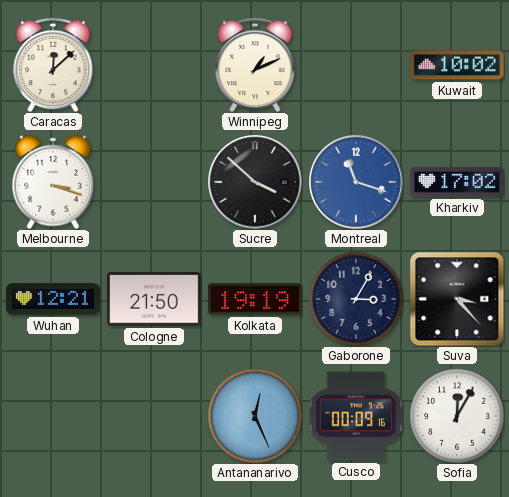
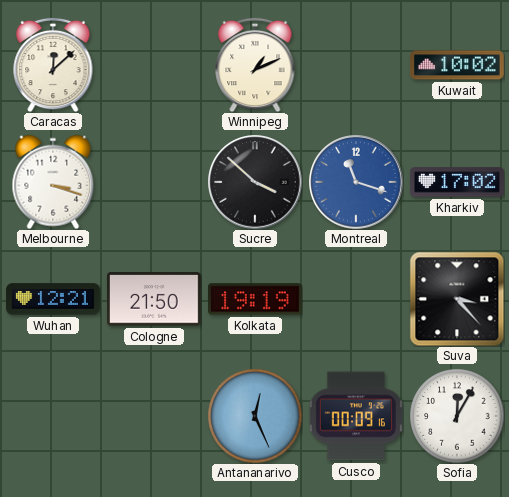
Gaborone: 3:05 -> none
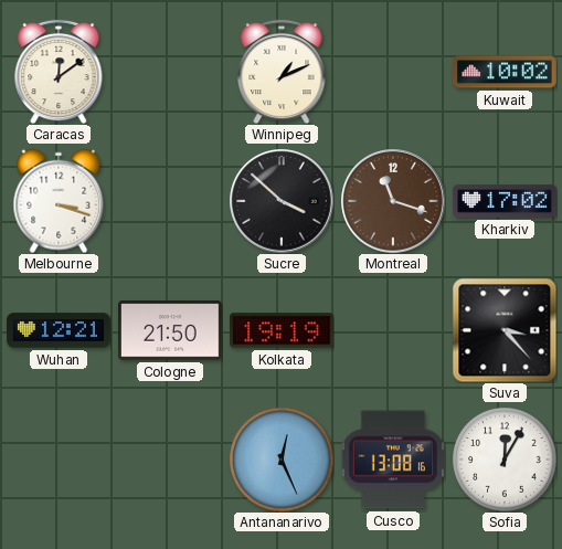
Caracas: 12:08 -> 12:09
Montreal dial: blue -> brown
Cusco: 00:09 -> 13:08
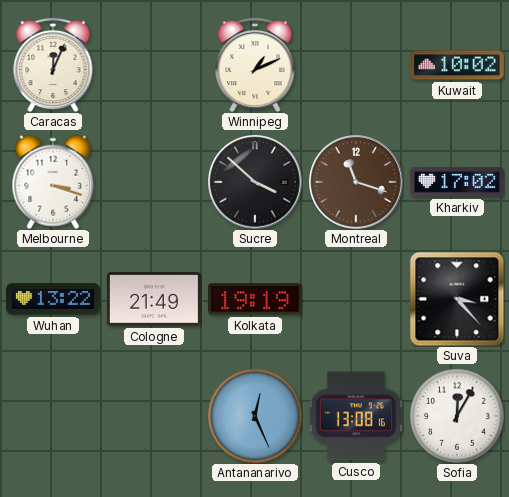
Caracas: 12:09 -> 12:04
Wuhan: 12:21 -> 13:22
Cologne: 21:50 -> 21:49
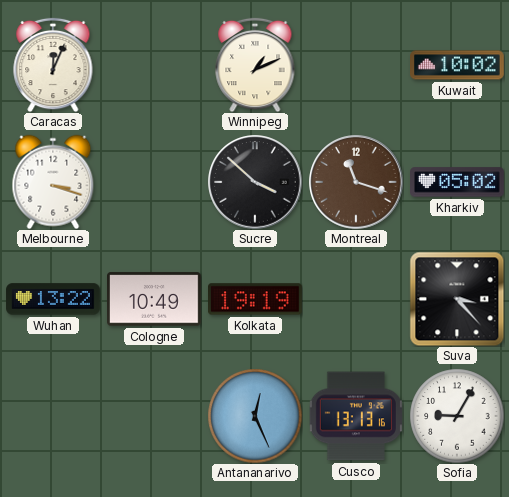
Kharkiv: 17:02 -> 05:02
Cologne: 21:49 -> 10:49
Cusco: 13:08 -> 13:13
Sofia: 12:05 -> 9:05
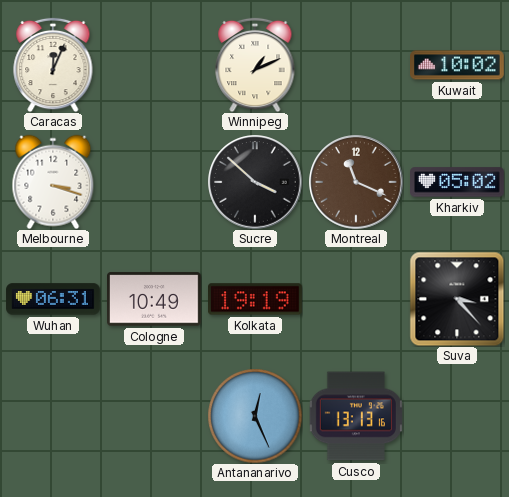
Montreal: 11:18 -> 11:19
Wuhan: 13:22 -> 06:31
Sofia: 9:05 -> none
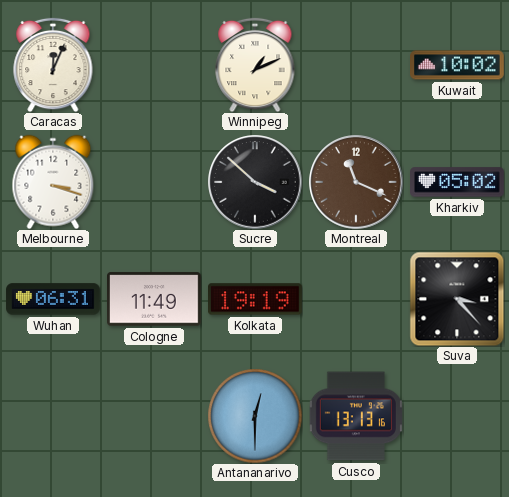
Cologne: 10:49 -> 11:49
Antananarivo: 12:26 -> 12:30
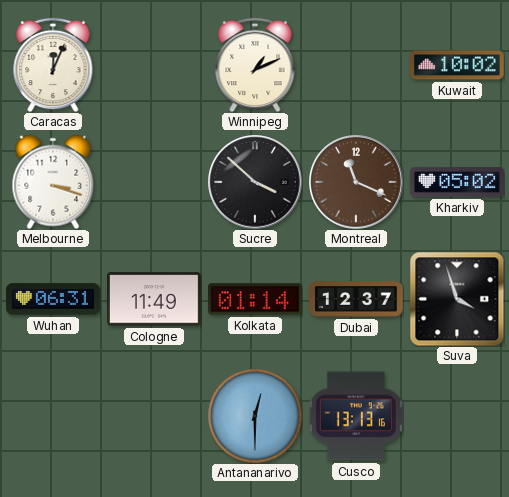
Kolkata: 19:19 -> 01:14
Dubai: none -> 12:37
Suva: 3:23 -> 3:57
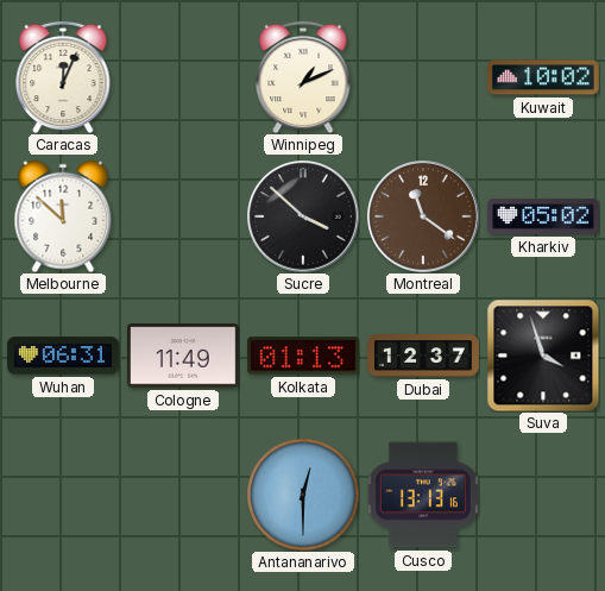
Melbourne: 3:18 -> 11:52
Montreal: 11:19 -> 11:21
Kolkata: 01:14 -> 01:13
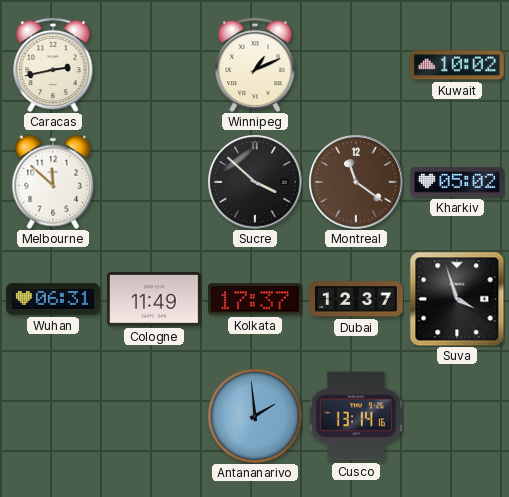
Caracas: 12:04 -> 2:43
Kolkata: 01:13 -> 17:37
Antananarivo: 12:30 -> 1:59
Cusco: 13:13 -> 13:14
